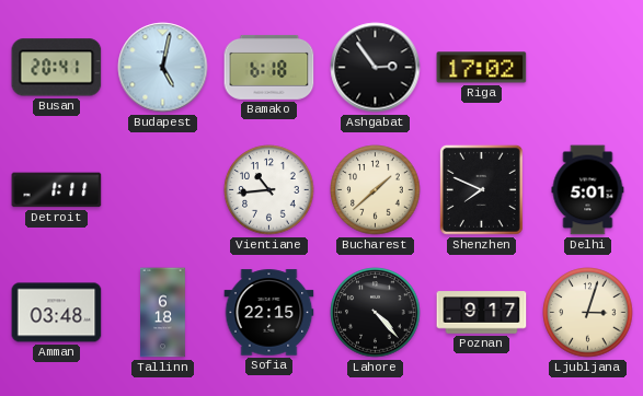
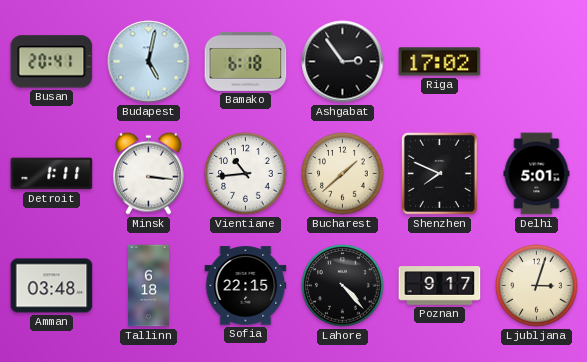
Minsk: none -> 3:16
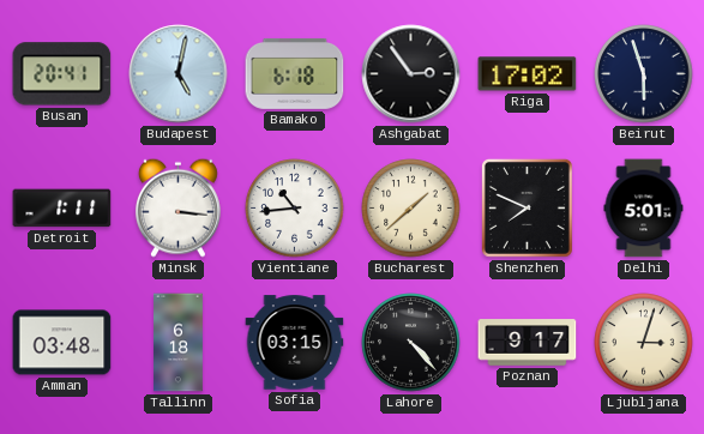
Beirut: none -> 5:57
Sofia: 22:15 -> 03:15
